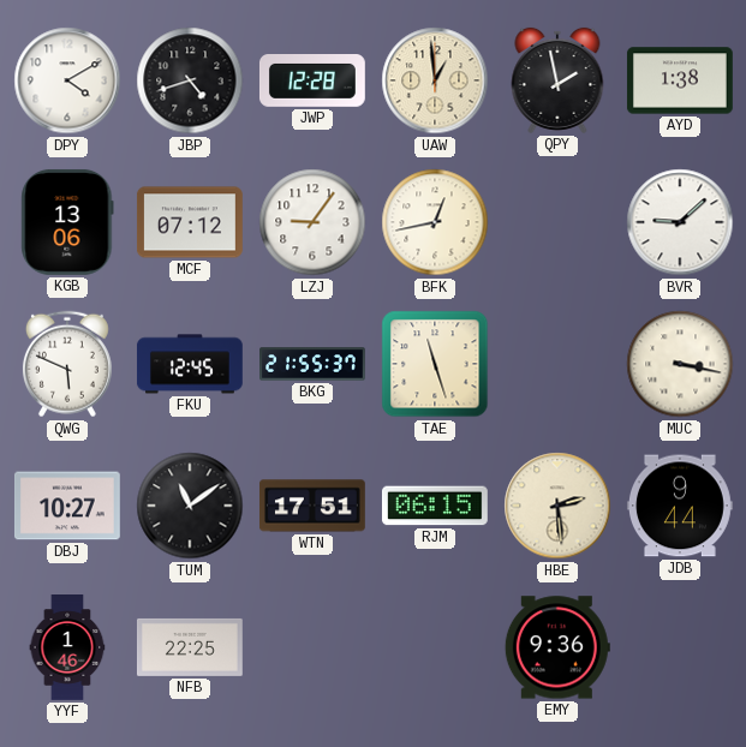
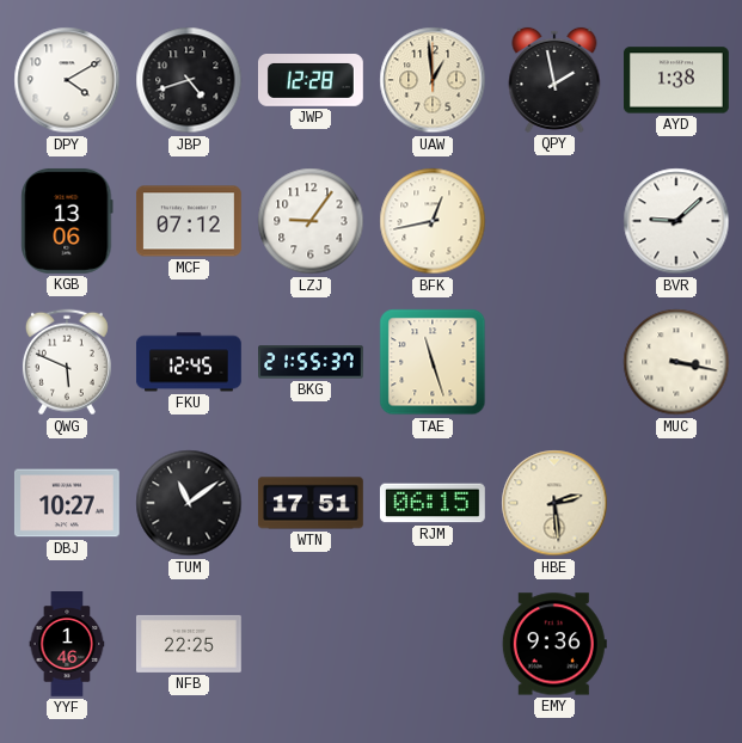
JDB: 9:44 -> none
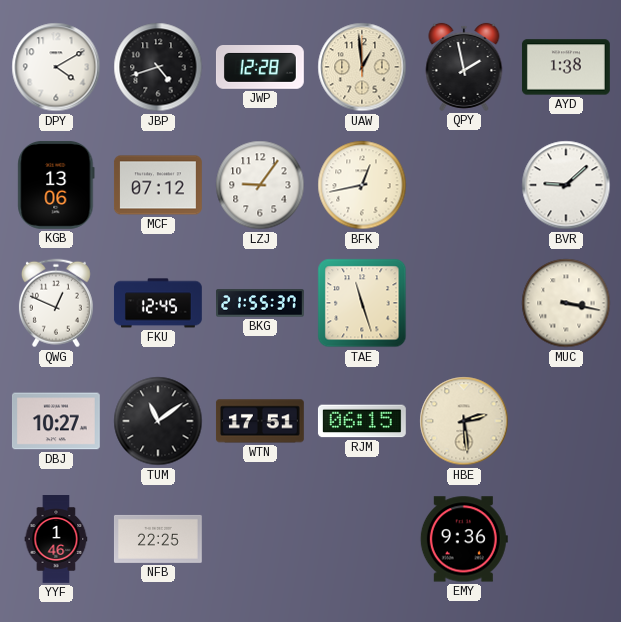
QWG: 5:49 -> 12:49
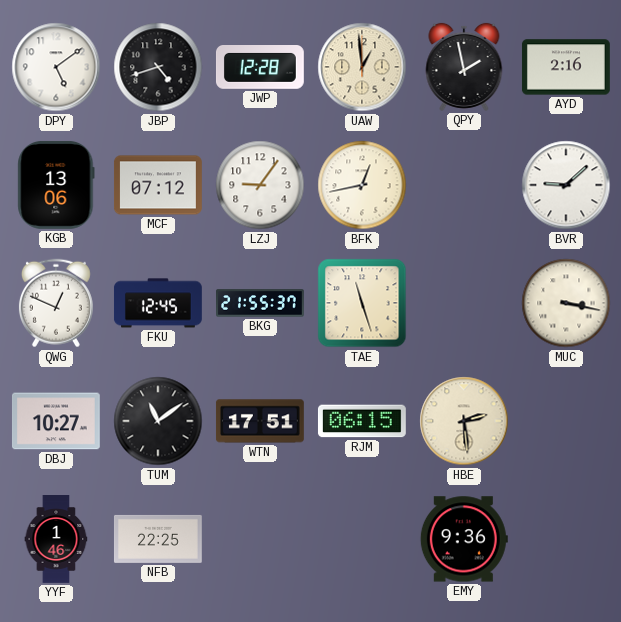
DPY: 4:10 -> 5:09
AYD: 1:38 -> 2:16
